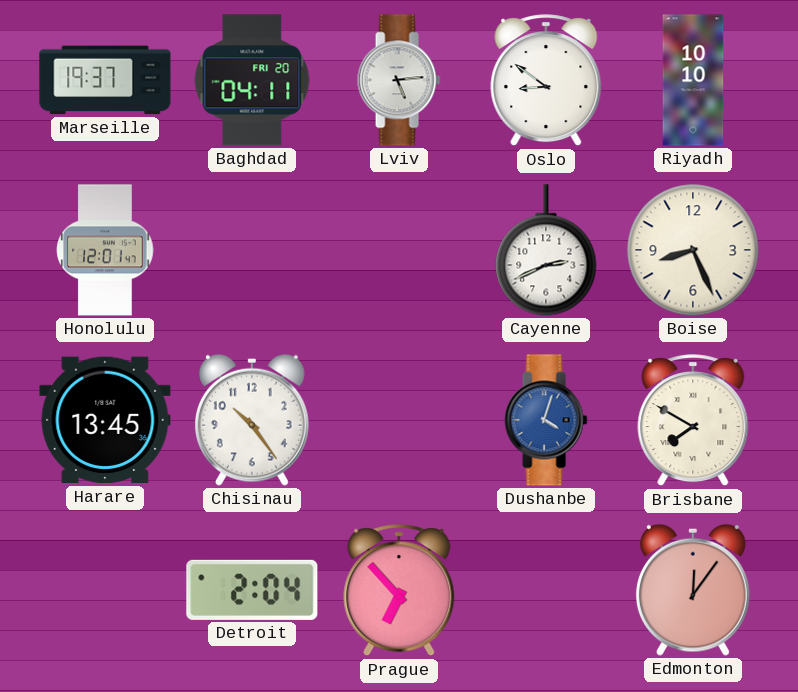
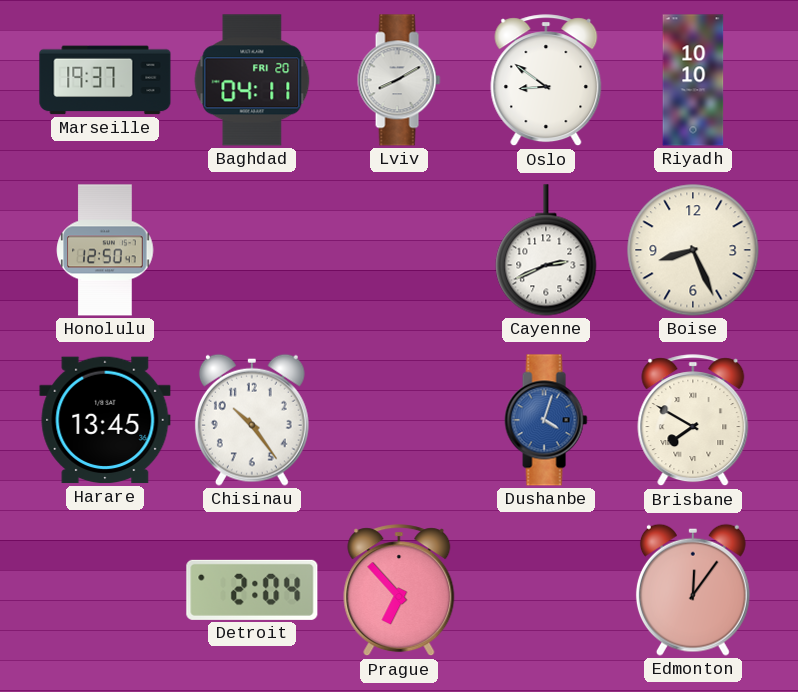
Lviv: 5:14 -> 8:10
Honolulu: 12:01 -> 12:50
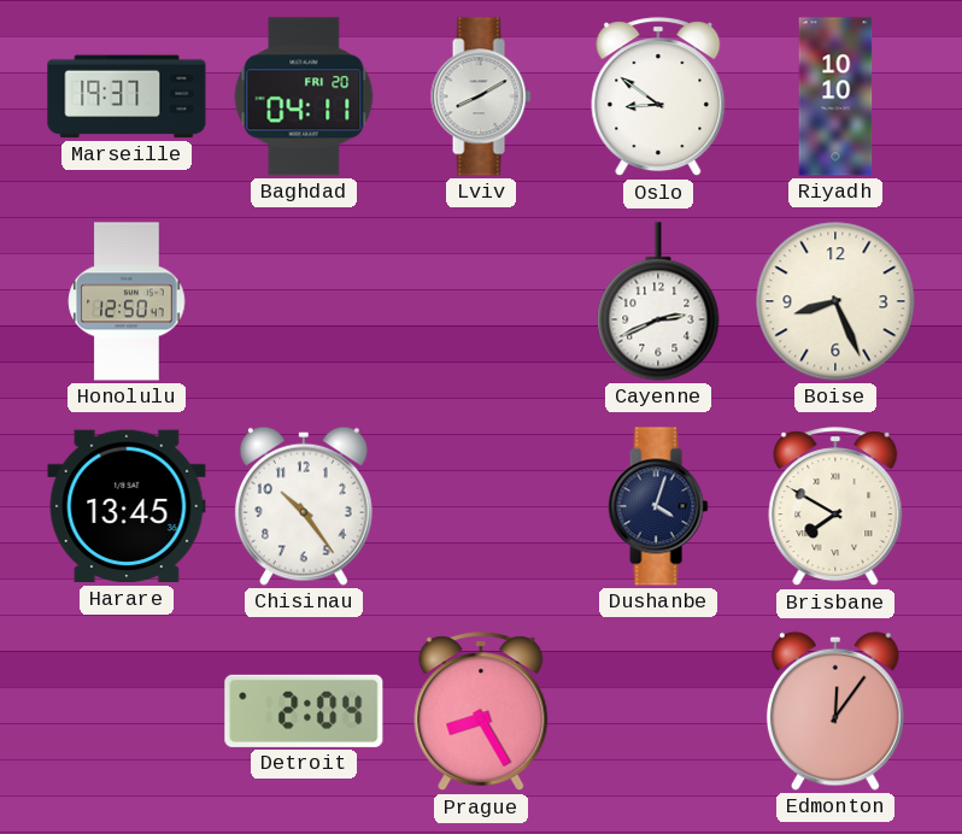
Dushanbe dial: blue -> navy
Prague: 6:53 -> 8:25
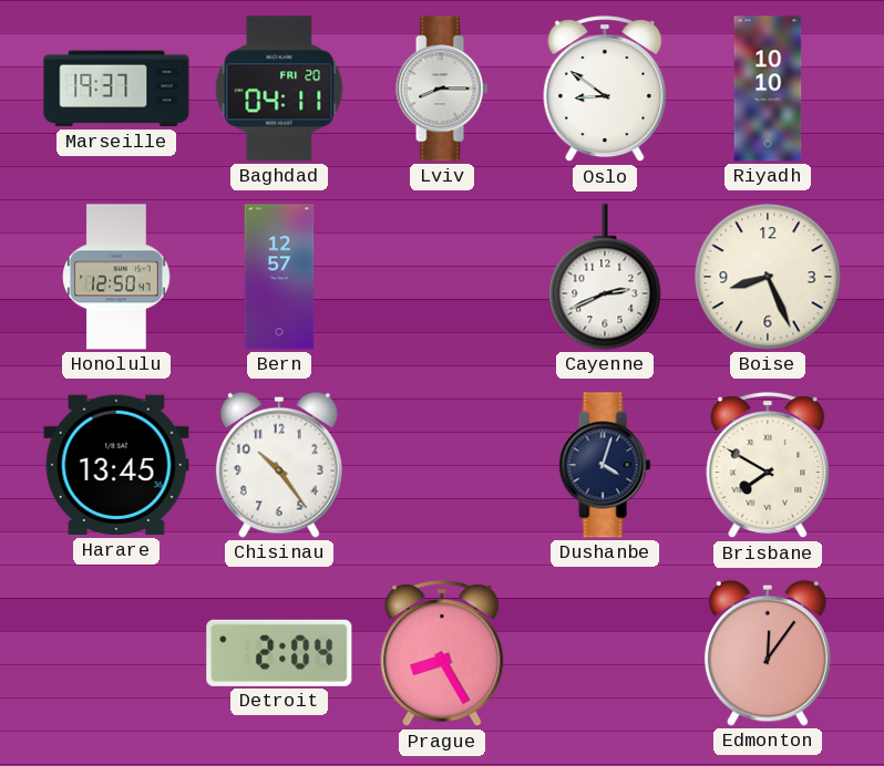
Lviv: 8:10 -> 8:15
Bern: none -> 12:57
